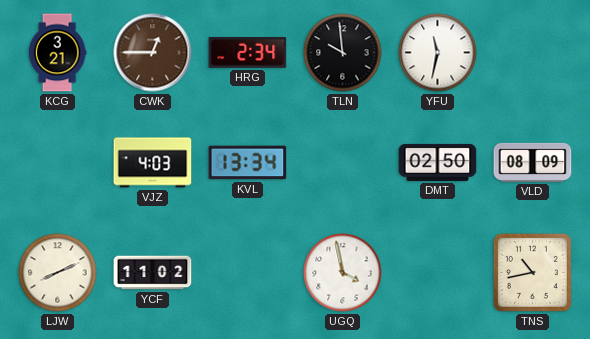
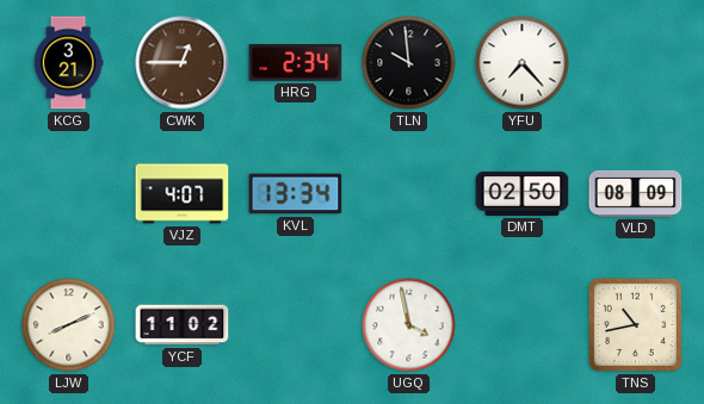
YFU: 11:32 -> 7:23
VJZ: 4:03 -> 4:07
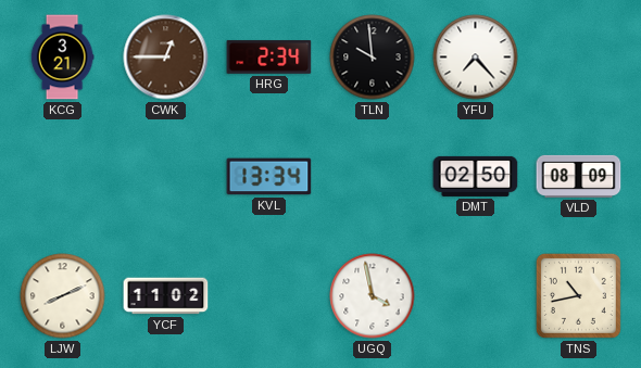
VJZ: 4:07 -> none
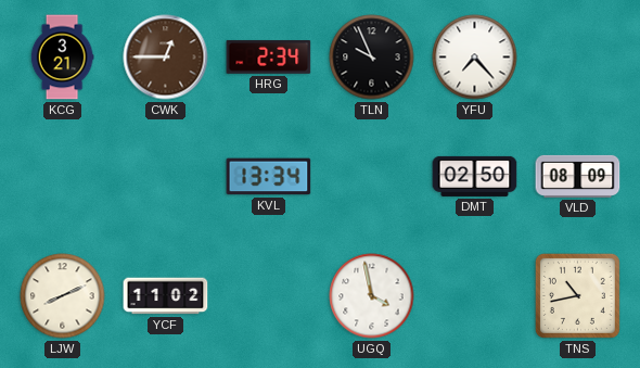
TLN: 9:59 -> 9:56
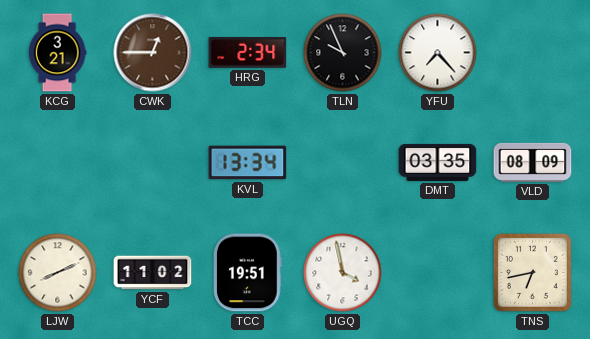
DMT: 02:50 -> 03:35
TCC: none -> 19:51
TNS: 10:43 -> 6:43
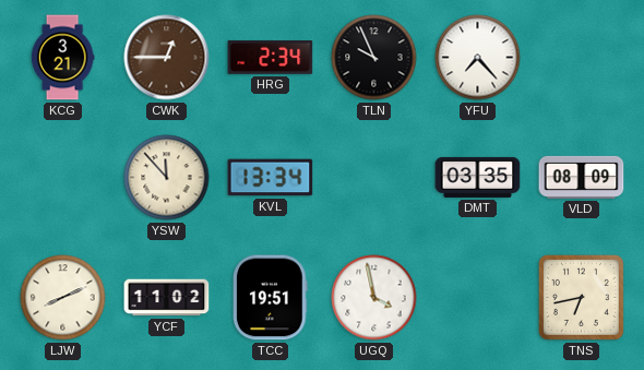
YSW: none -> 11:53
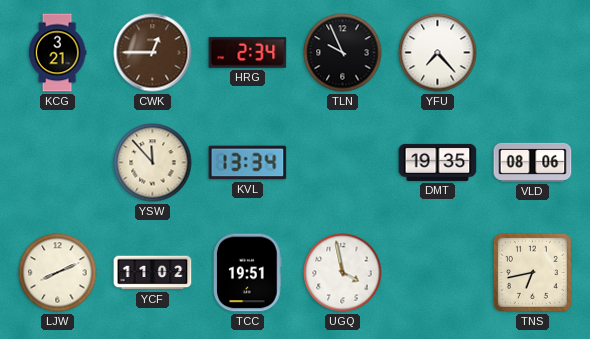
DMT: 03:35 -> 19:35
VLD: 08:09 -> 08:06
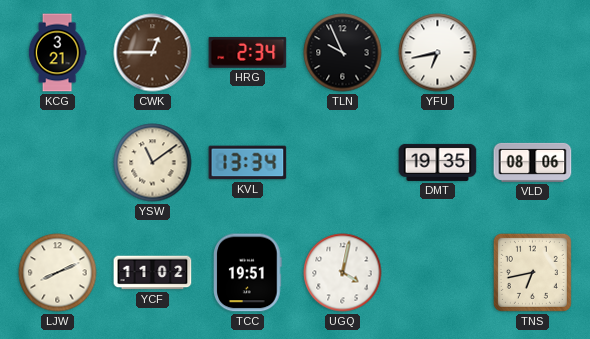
YFU: 7:23 -> 6:43
YSW: 11:53 -> 11:09
UGQ: 3:58 -> 4:02
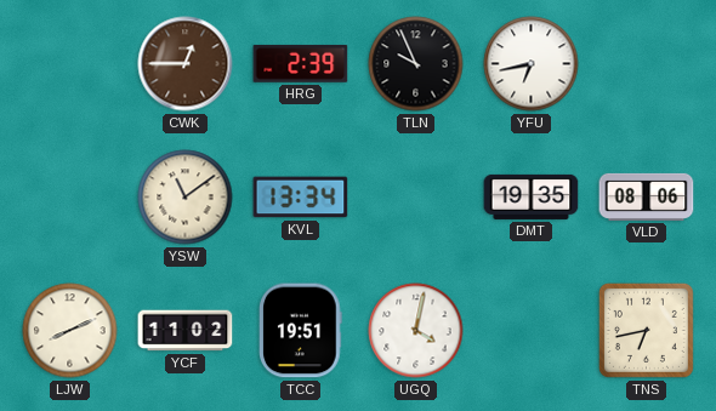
KCG: 3:21 -> none
HRG: 2:34 -> 2:39
